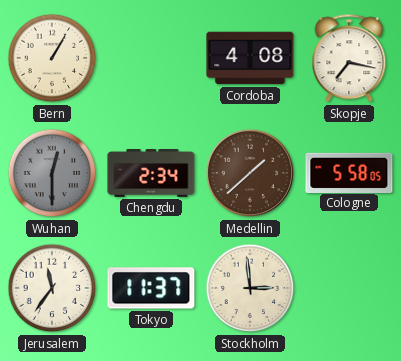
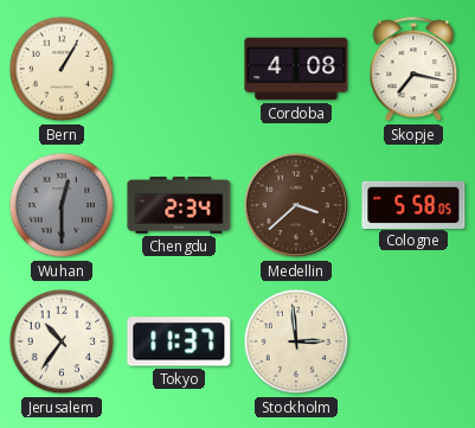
Medellin: 1:38 -> 3:38
Jerusalem: 11:36 -> 10:36
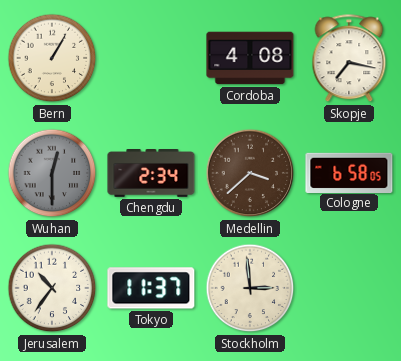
Cologne: 5:58 -> 6:58
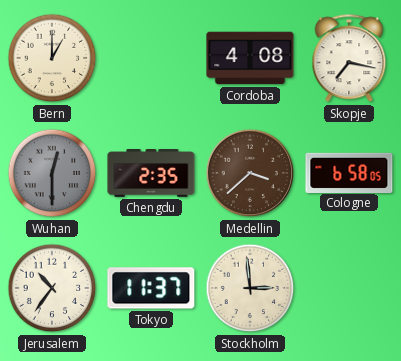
Bern: 1:05 -> 1:00
Chengdu: 2:34 -> 2:35
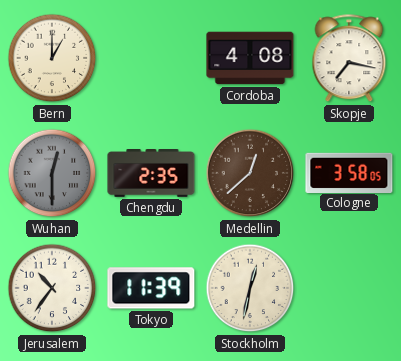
Medellin: 3:38 -> 12:38
Cologne: 6:58 -> 3:58
Tokyo: 11:37 -> 11:39
Stockholm: 2:59 -> 12:32
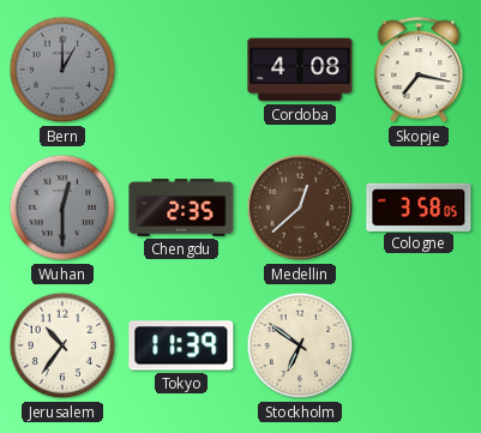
Bern dial: cream -> grey
Stockholm: 12:32 -> 6:51
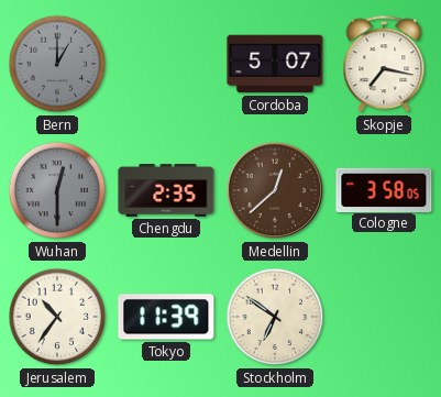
Cordoba: 4:08 -> 5:07
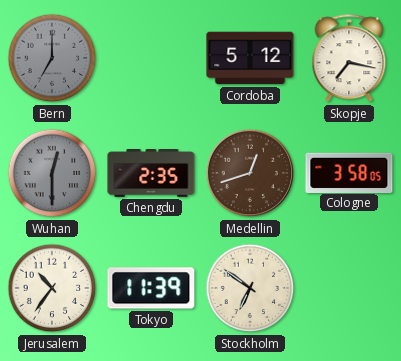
Bern: 1:00 -> 7:00
Cordoba: 5:07 -> 5:12
Medellin: 12:38 -> 12:42
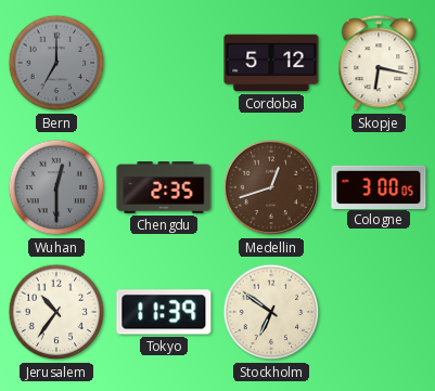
Skopje: 7:17 -> 6:17
Cologne: 3:58 -> 3:00
